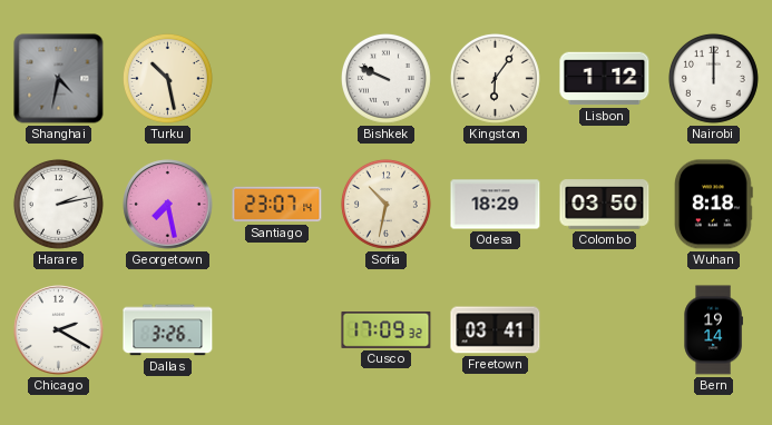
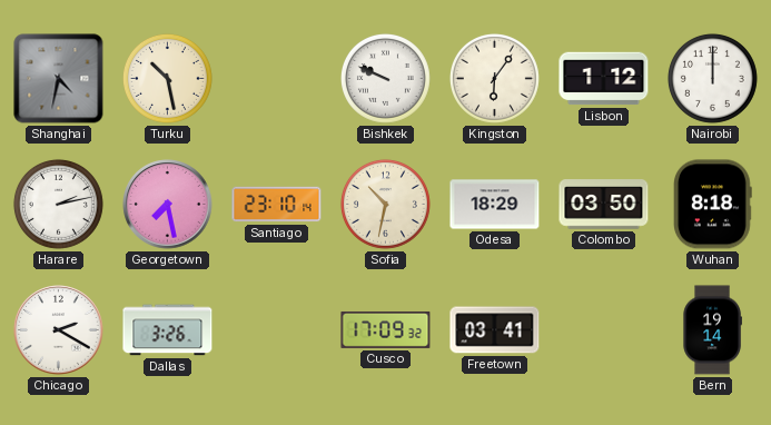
Santiago: 23:07 -> 23:10
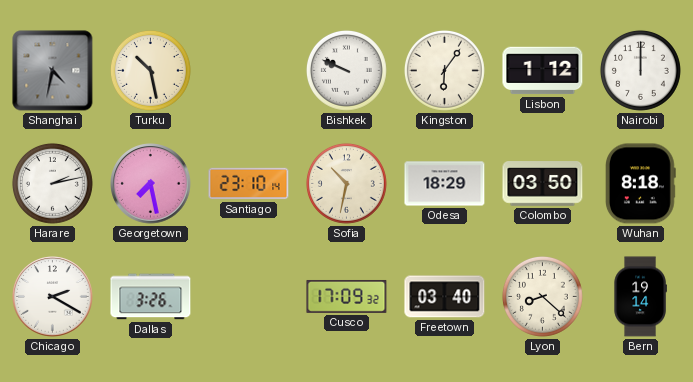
Freetown: 03:41 -> 03:40
Lyon: none -> 8:22
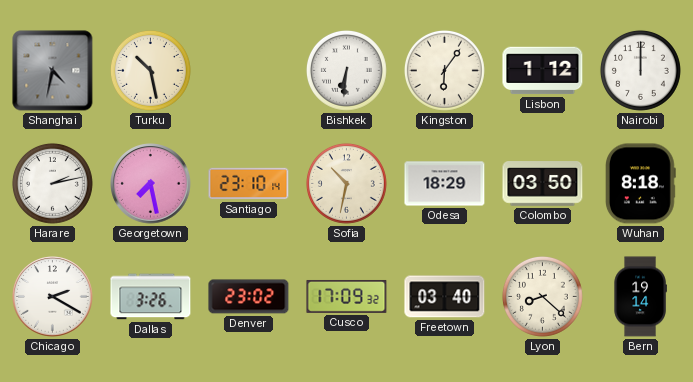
Bishkek: 9:49 -> 6:31
Denver: none -> 23:02
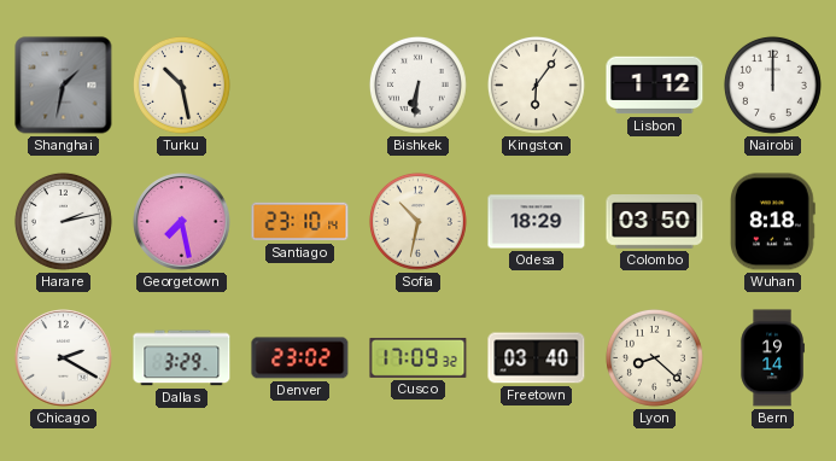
Shanghai: 4:32 -> 1:32
Dallas: 3:26 -> 3:29
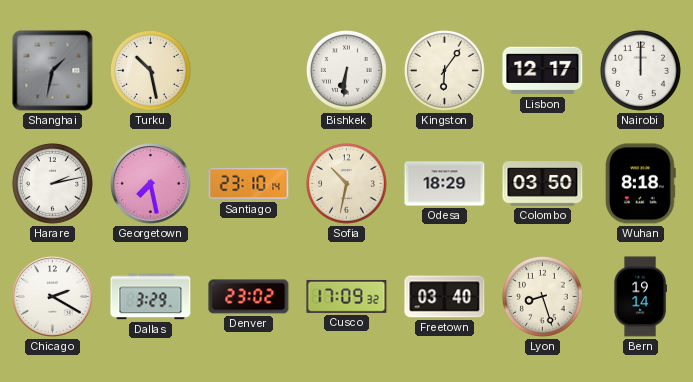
Lisbon: 1:12 -> 12:17
Lyon: 8:22 -> 8:27
